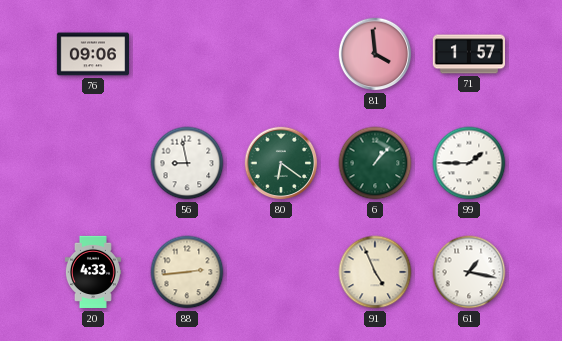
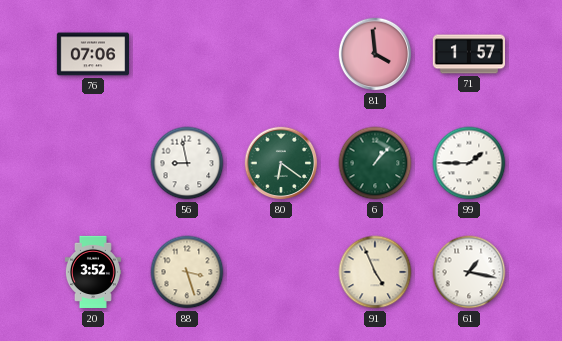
76: 09:06 -> 07:06
20: 4:33 -> 3:52
88: 2:44 -> 3:27
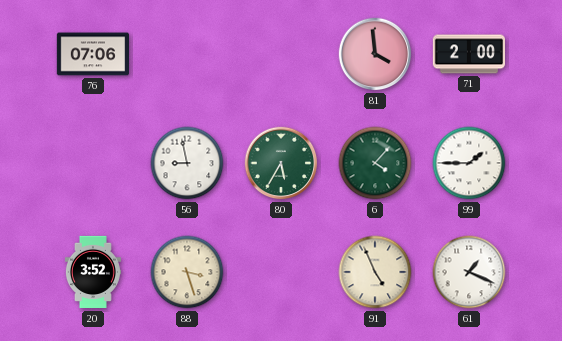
71: 1:57 -> 2:00
80: 6:21 -> 5:35
6: 1:07 -> 4:07
61: 1:17 -> 1:19
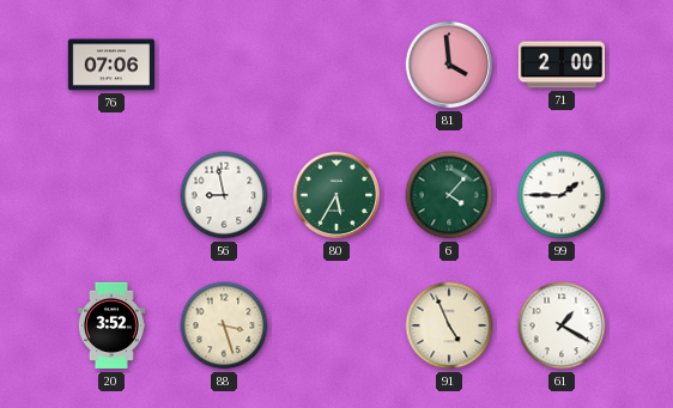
61: 1:19 -> 1:20
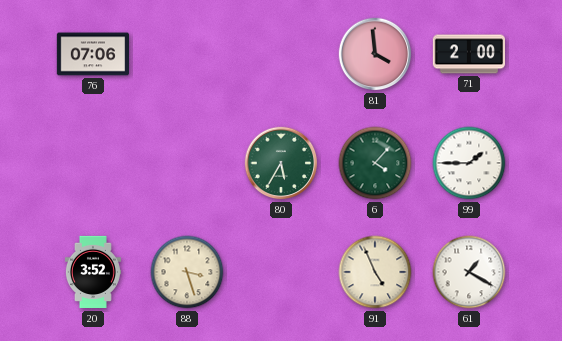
56: 8:58 -> none
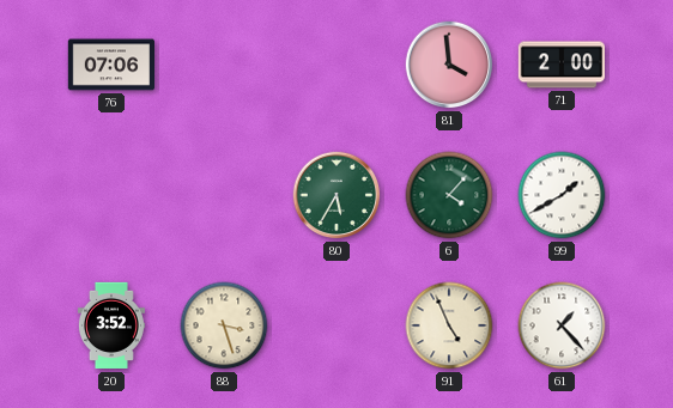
99: 1:45 -> 1:40
61: 1:20 -> 1:23
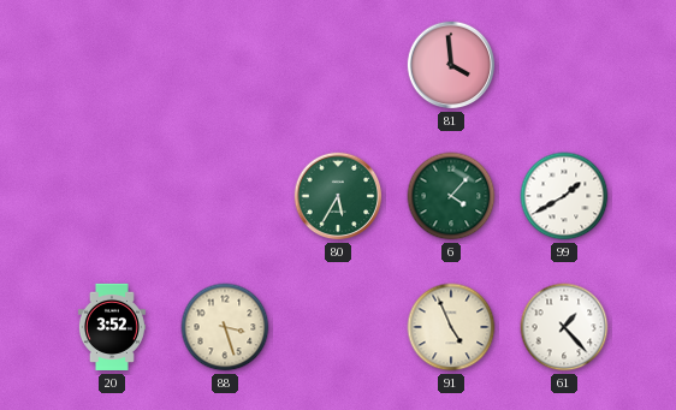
76: 07:06 -> none
71: 2:00 -> none
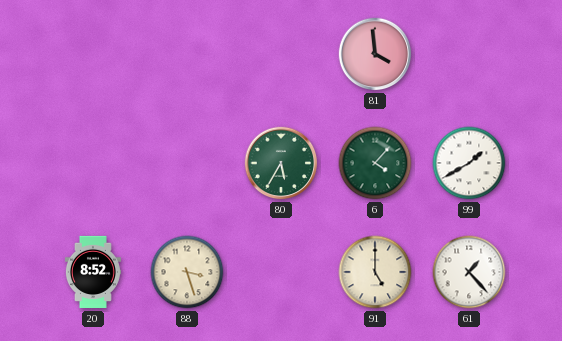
20: 3:52 -> 8:52
91: 4:56 -> 5:00
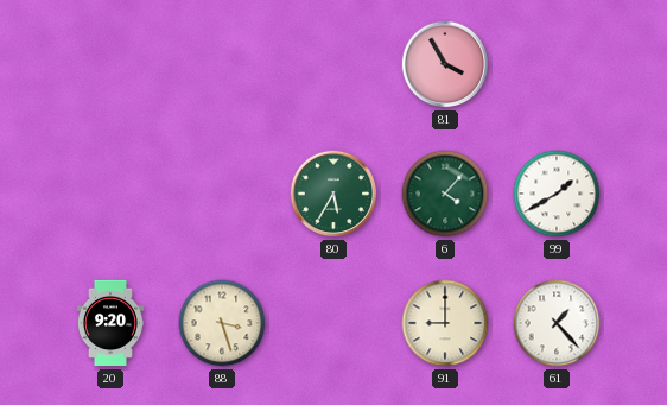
81: 3:59 -> 3:55
20: 8:52 -> 9:20
91: 5:00 -> 9:00
